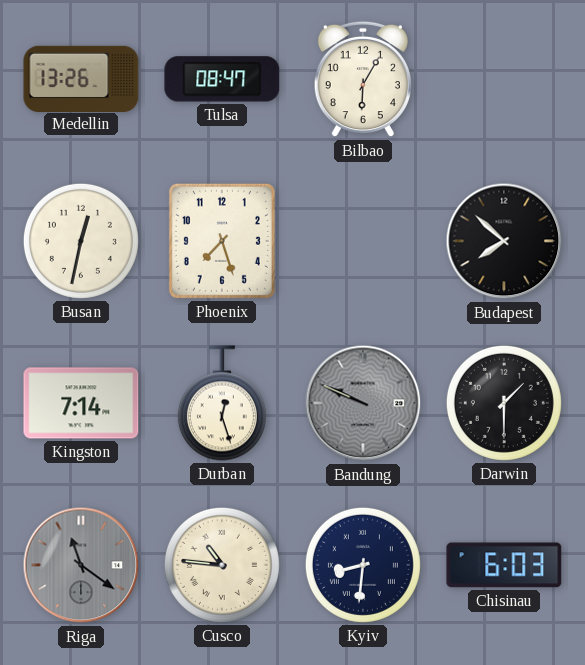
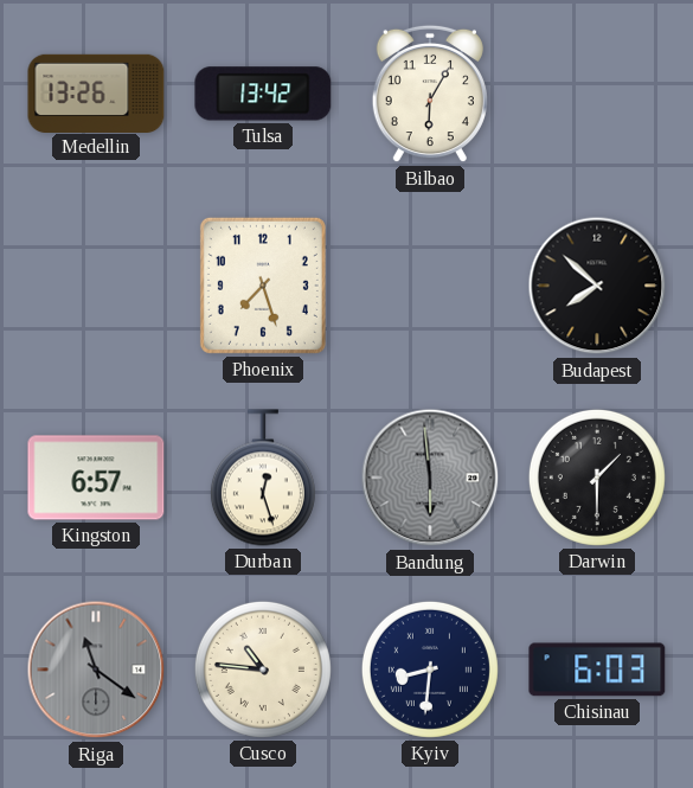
Tulsa: 08:47 -> 13:42
Busan: 12:32 -> none
Kingston: 7:14 -> 6:57
Bandung: 9:49 -> 5:59
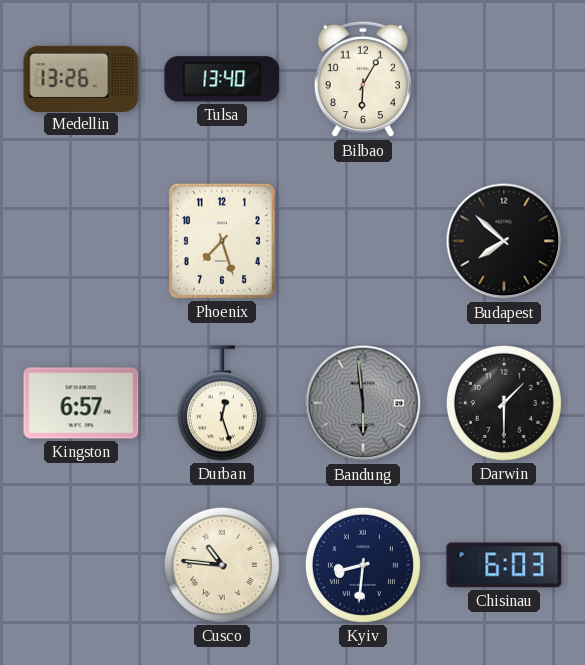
Tulsa: 13:42 -> 13:40
Riga: 11:21 -> none
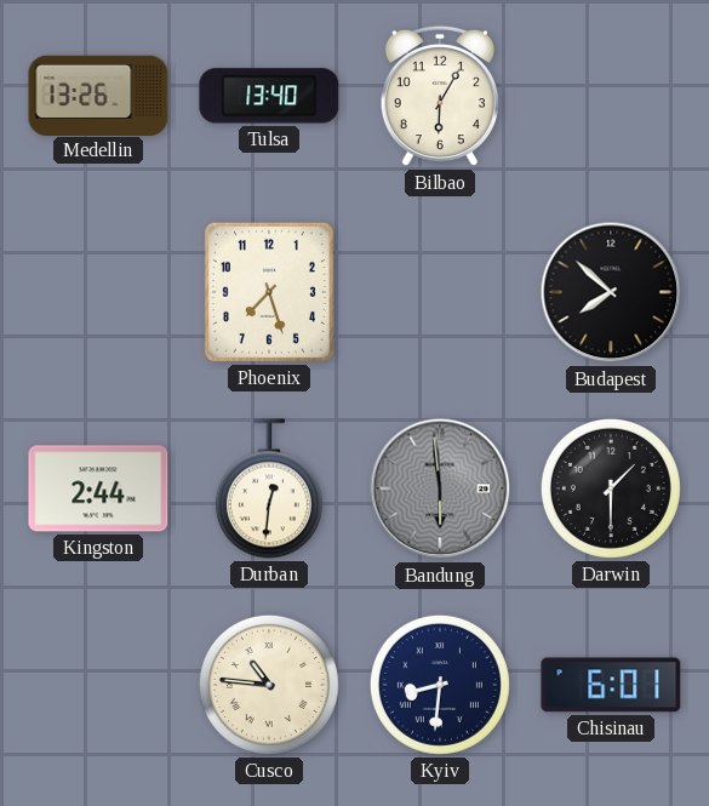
Kingston: 6:57 -> 2:44
Durban: 12:27 -> 12:31
Chisinau: 6:03 -> 6:01
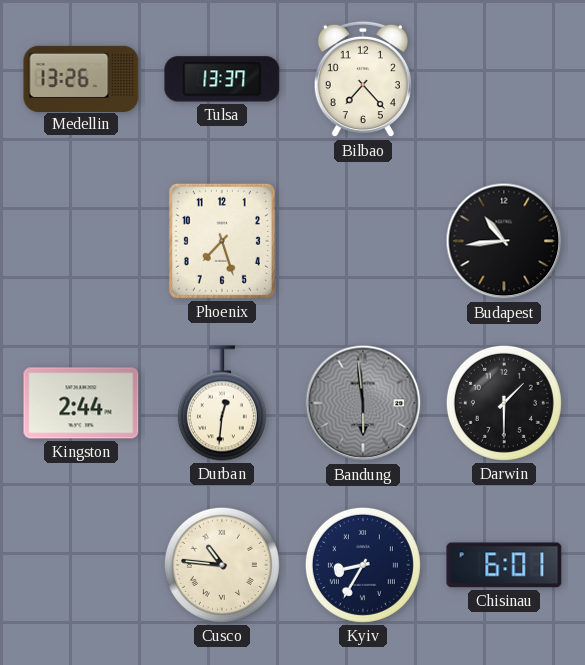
Tulsa: 13:40 -> 13:37
Bilbao: 6:05 -> 7:23
Budapest: 7:52 -> 10:44
Kyiv: 8:31 -> 8:35
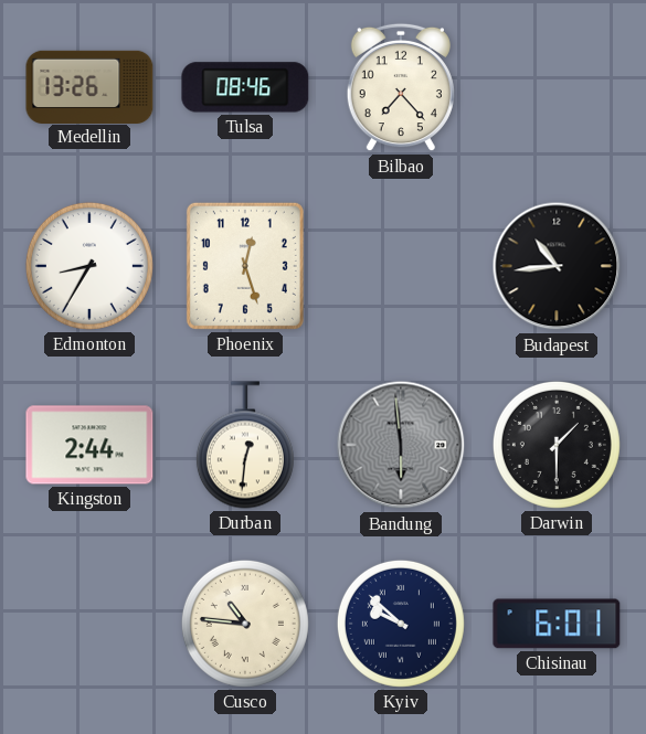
Tulsa: 13:37 -> 08:46
Edmonton: none -> 8:35
Phoenix: 7:27 -> 12:27
Kyiv: 8:35 -> 9:52
